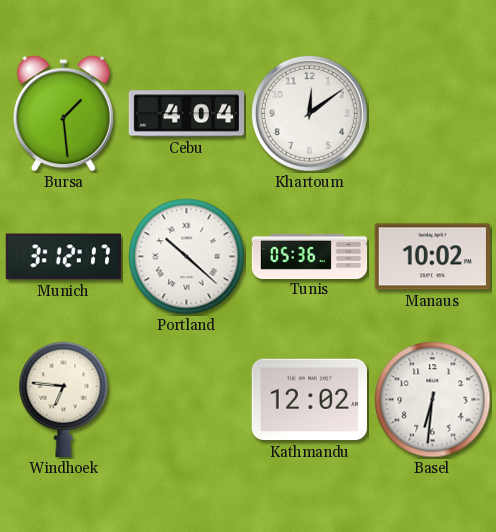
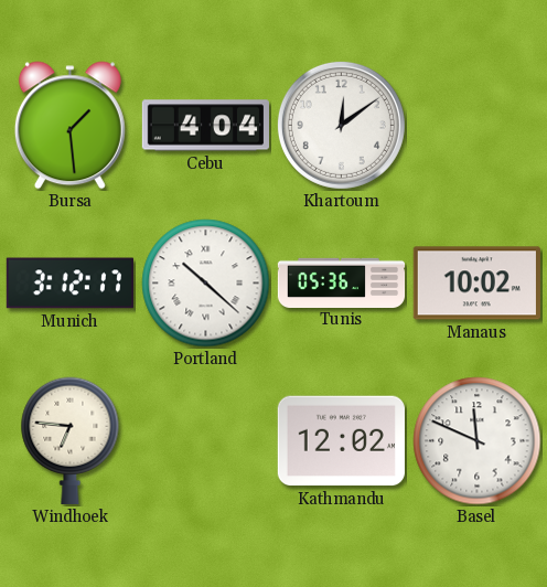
Basel: 6:31 -> 11:49
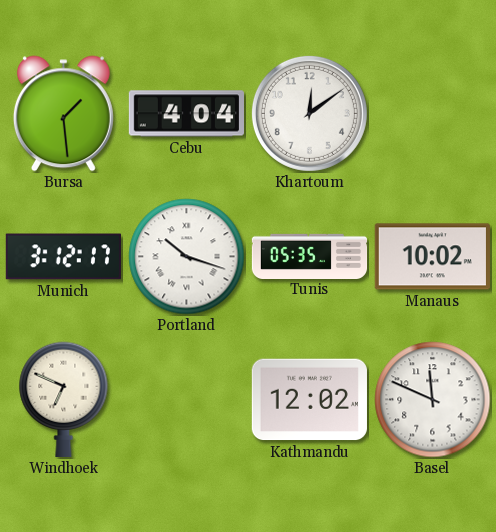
Portland: 10:22 -> 10:18
Tunis: 05:36 -> 05:35
Windhoek: 6:46 -> 6:49
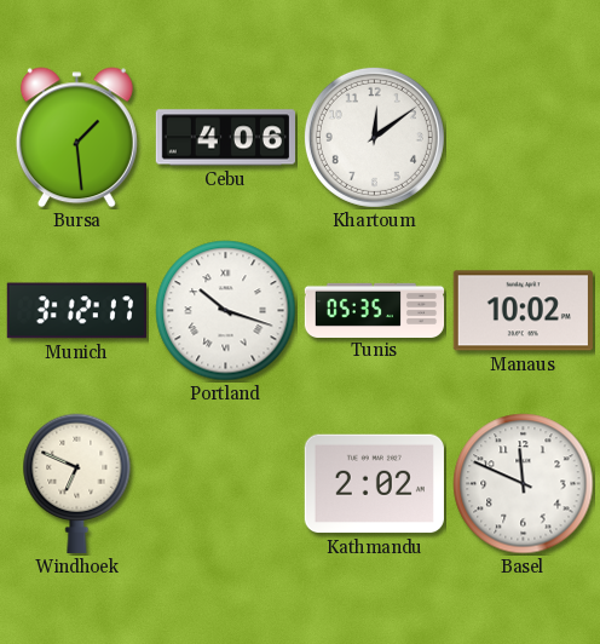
Cebu: 4:04 -> 4:06
Kathmandu: 12:02 -> 2:02
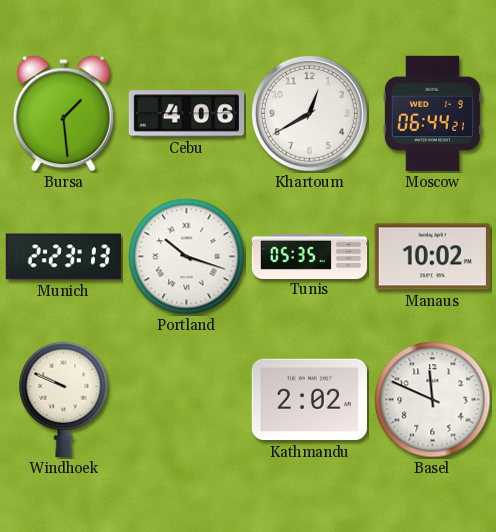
Khartoum: 12:09 -> 12:40
Moscow: none -> 06:44
Munich: 3:12 -> 2:23
Windhoek: 6:49 -> 9:49
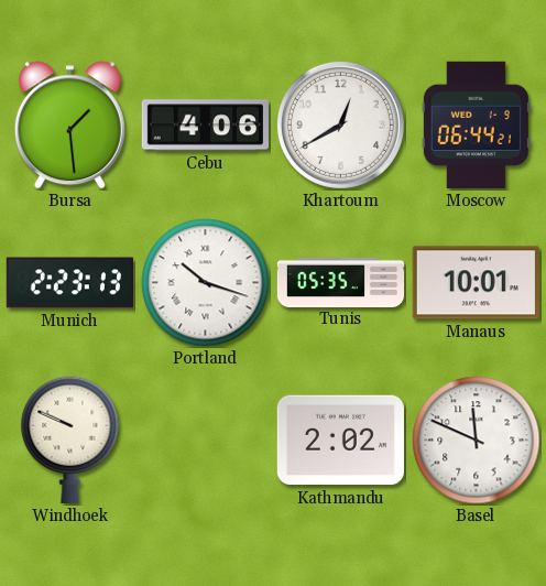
Manaus: 10:02 -> 10:01
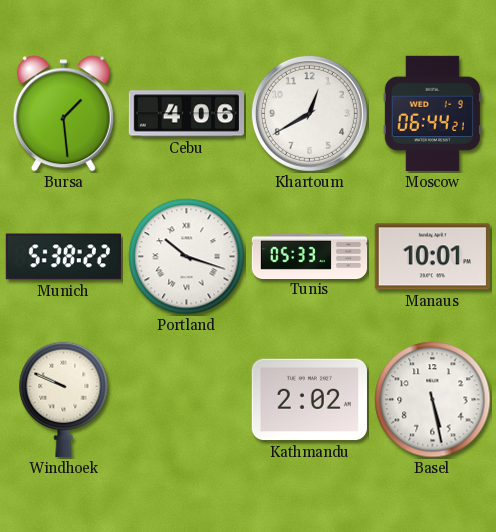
Munich: 2:23 -> 5:38
Tunis: 05:35 -> 05:33
Basel: 11:49 -> 5:28
